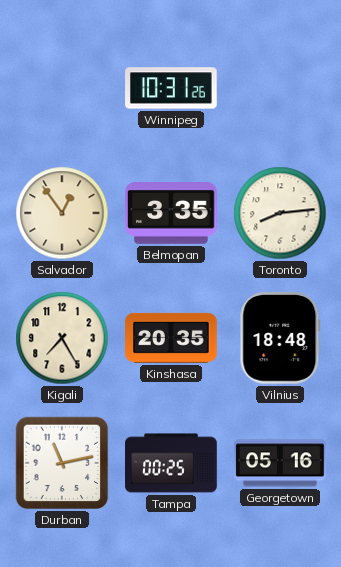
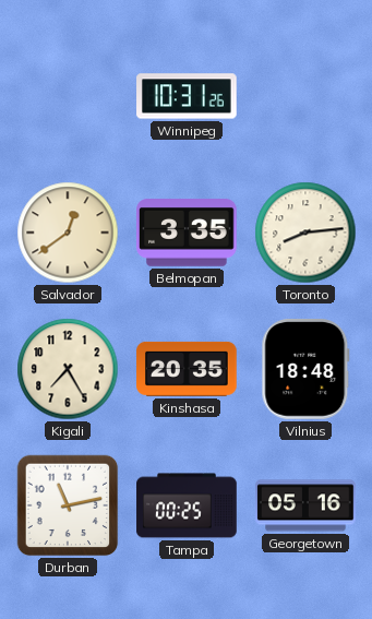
Salvador: 12:54 -> 12:39
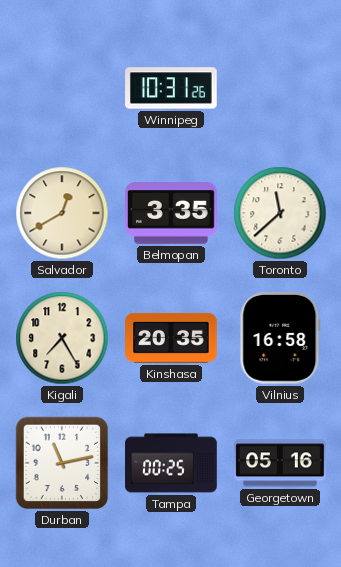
Salvador: 12:39 -> 12:40
Toronto: 8:14 -> 11:38
Vilnius: 18:48 -> 16:58
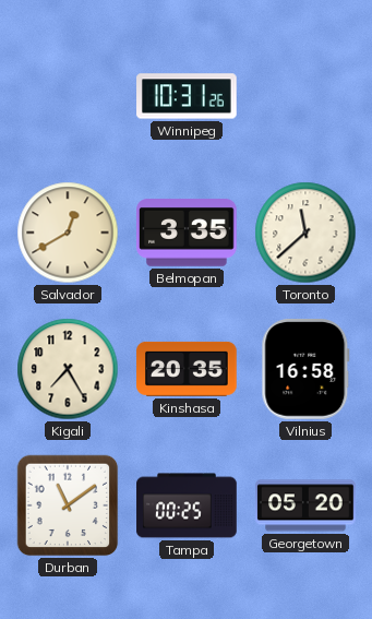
Durban: 11:13 -> 11:09
Georgetown: 05:16 -> 05:20
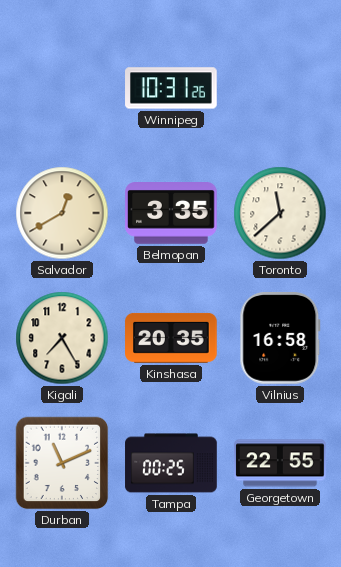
Durban: 11:09 -> 11:11
Georgetown: 05:20 -> 22:55
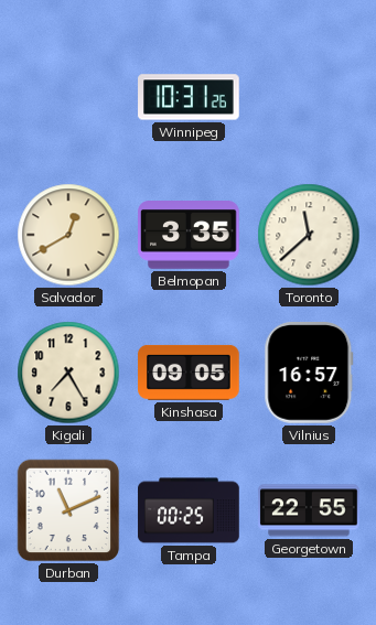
Kinshasa: 20:35 -> 09:05
Vilnius: 16:58 -> 16:57
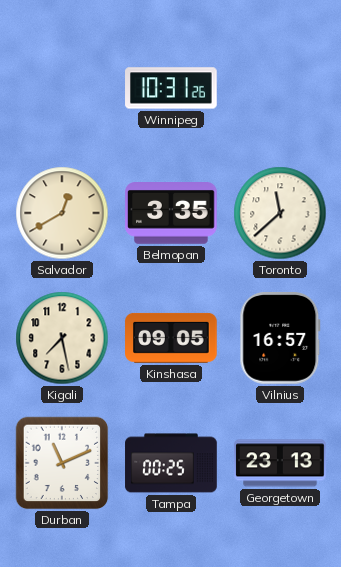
Kigali: 7:25 -> 7:28
Georgetown: 22:55 -> 23:13
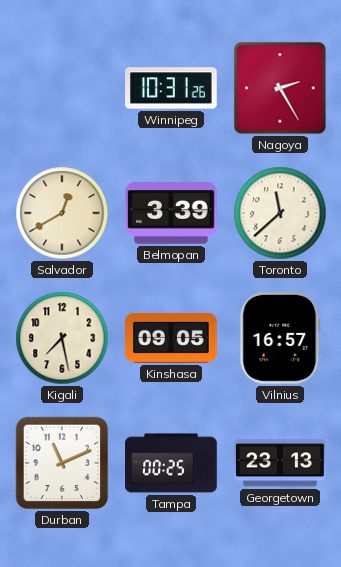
Nagoya: none -> 2:25
Belmopan: 3:35 -> 3:39
